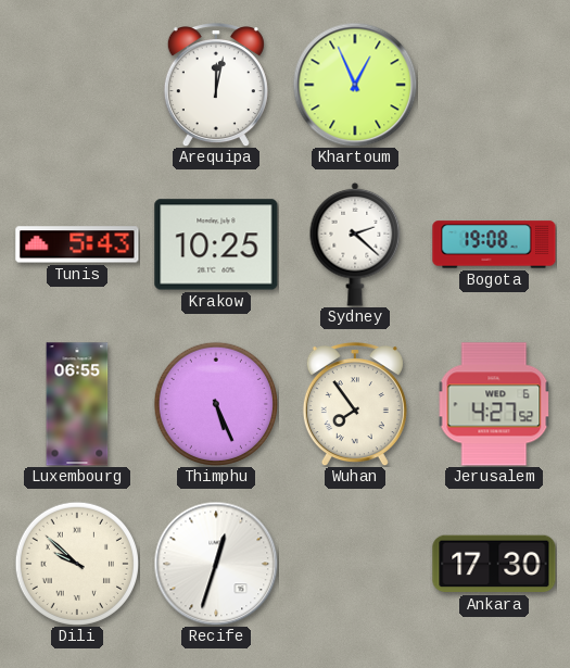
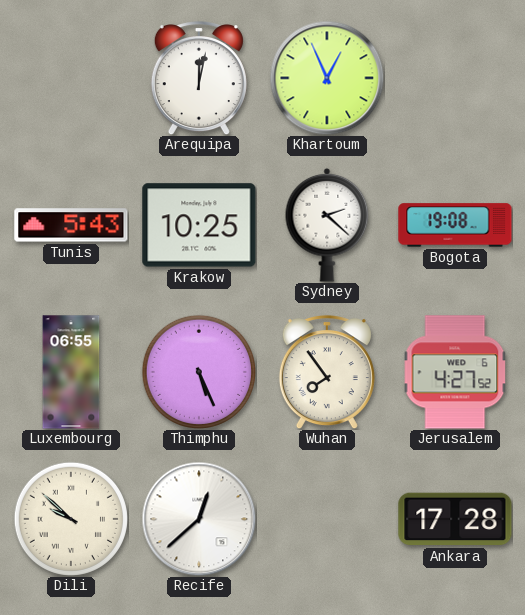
Recife: 12:33 -> 12:38
Ankara: 17:30 -> 17:28
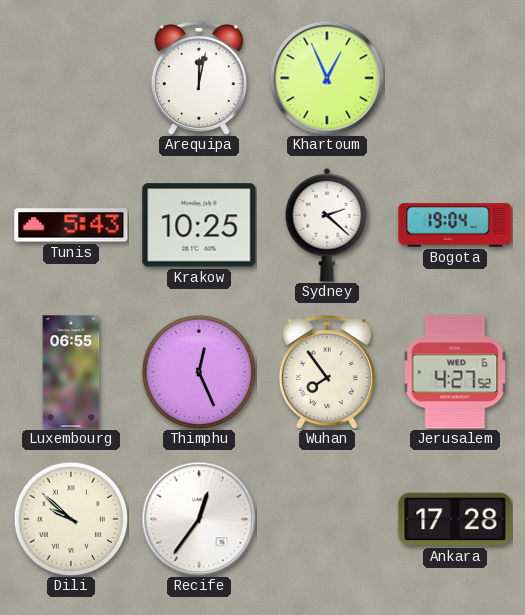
Bogota: 19:08 -> 19:04
Thimphu: 5:26 -> 12:26
Recife: 12:38 -> 12:36
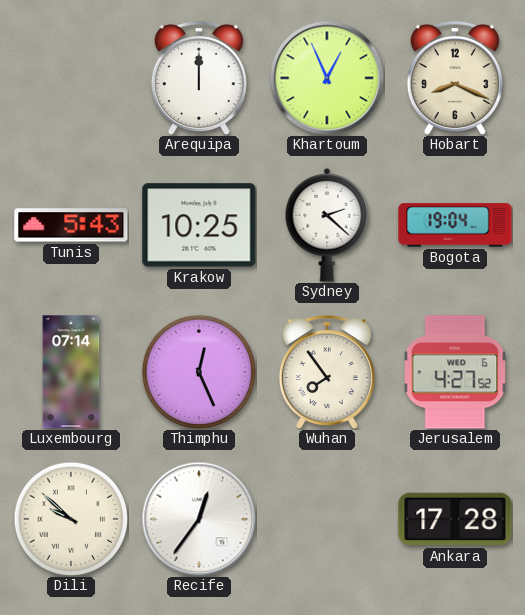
Arequipa: 12:02 -> 12:00
Hobart: none -> 8:19
Luxembourg: 06:55 -> 07:14
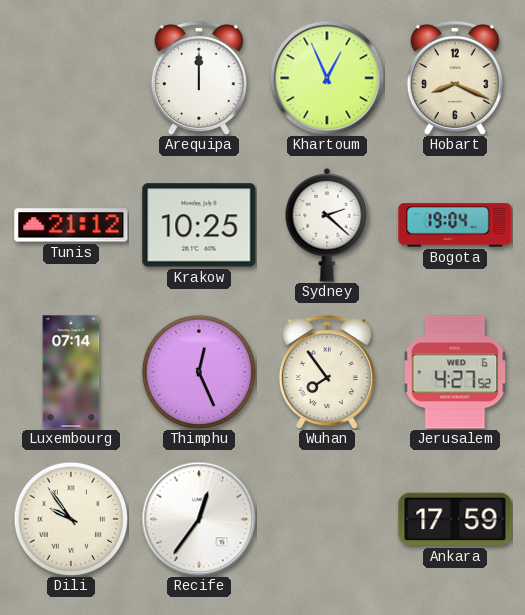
Tunis: 5:43 -> 21:12
Dili: 9:52 -> 9:54
Ankara: 17:28 -> 17:59
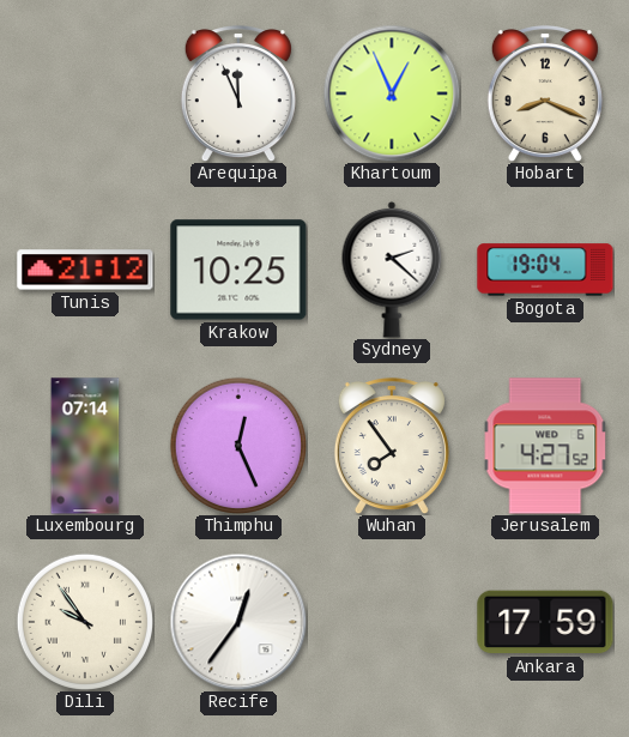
Arequipa: 12:00 -> 11:56
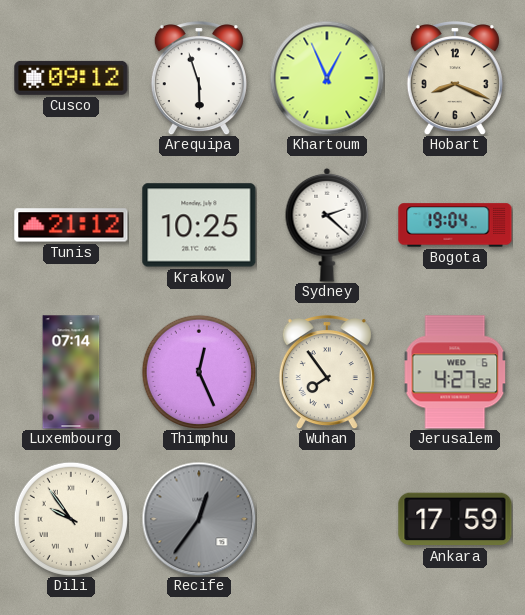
Cusco: none -> 09:12
Arequipa: 11:56 -> 5:57
Recife dial: white -> grey
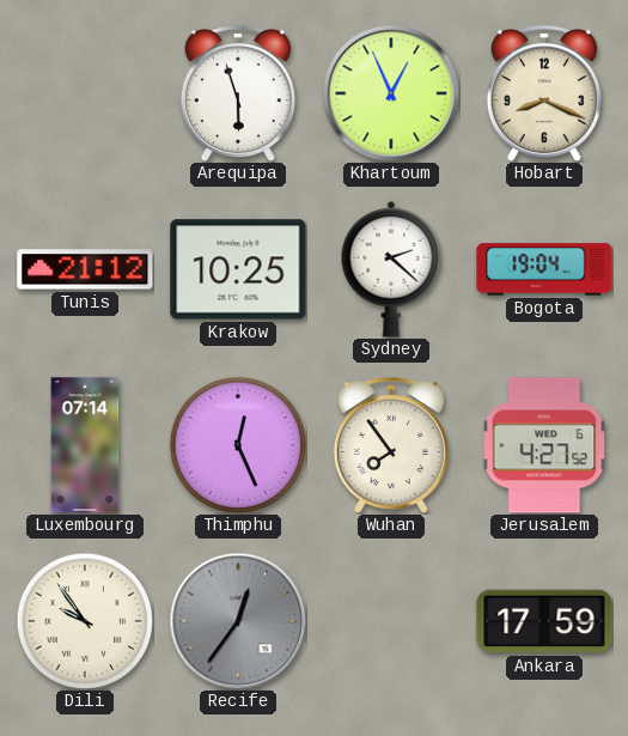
Cusco: 09:12 -> none
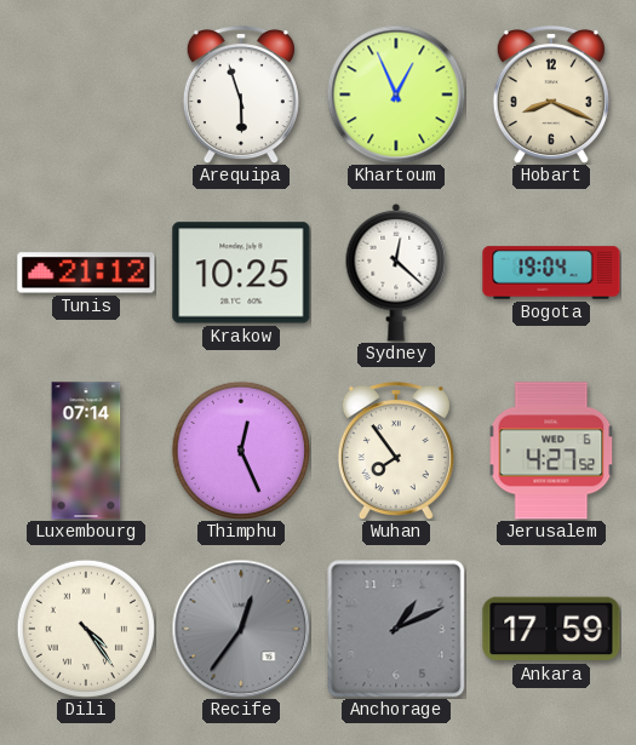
Sydney: 2:22 -> 12:22
Dili: 9:54 -> 4:24
Anchorage: none -> 1:11
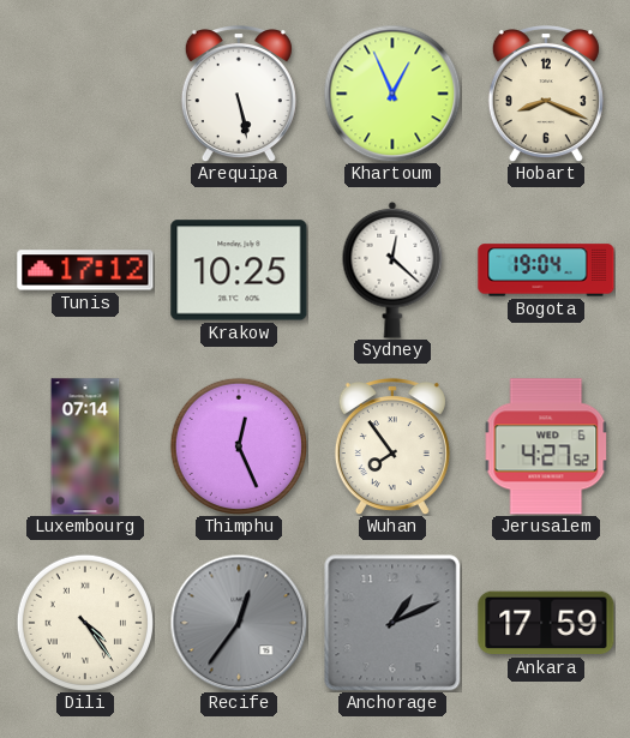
Arequipa: 5:57 -> 5:28
Tunis: 21:12 -> 17:12
